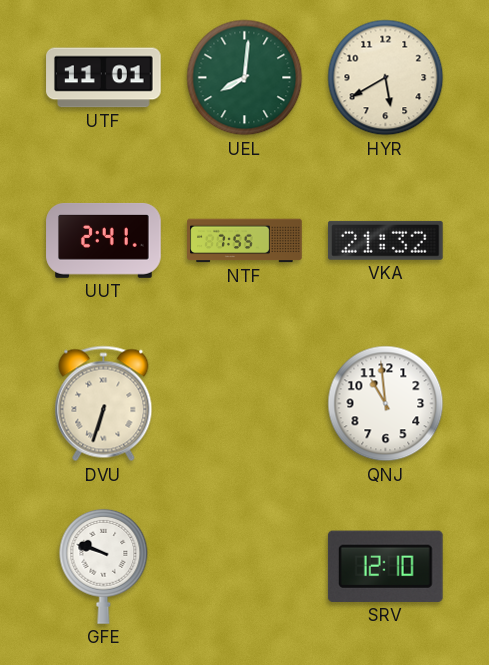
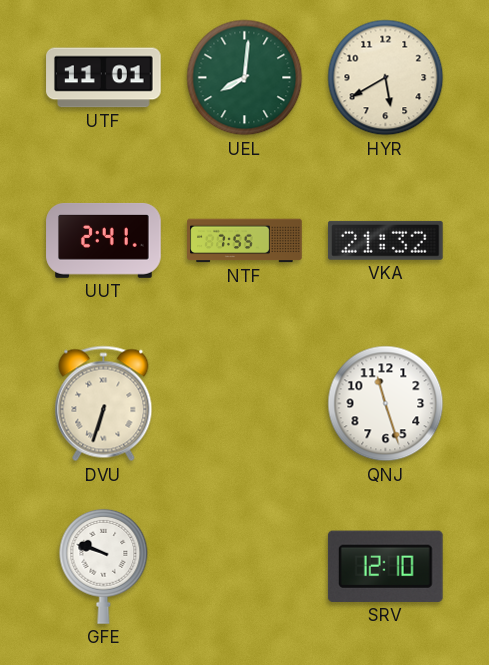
QNJ: 10:59 -> 11:27
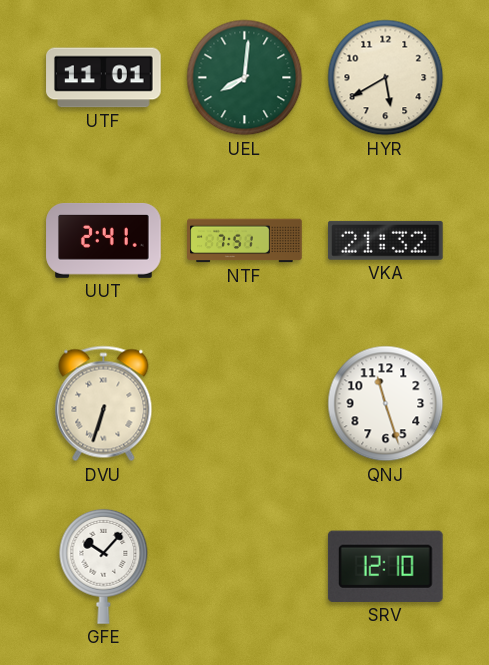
NTF: 7:55 -> 7:51
GFE: 9:48 -> 10:07
